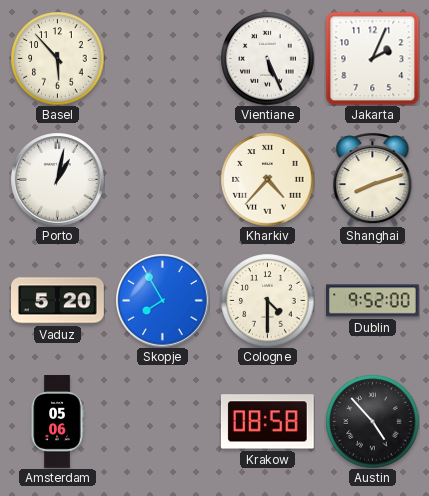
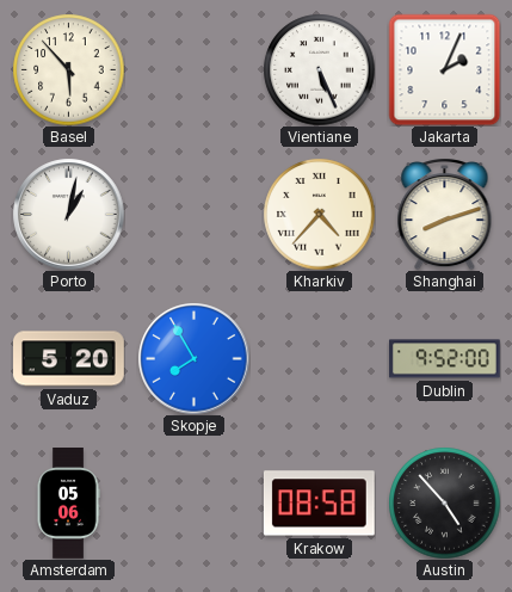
Cologne: 4:30 -> none
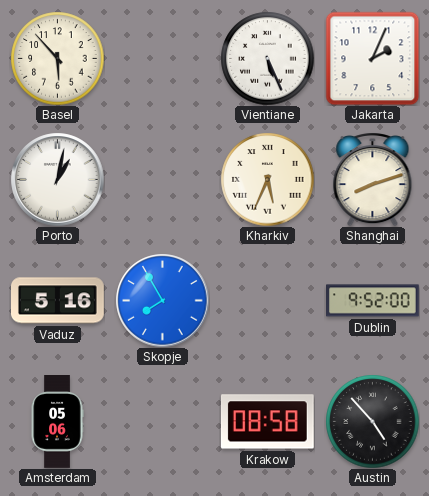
Kharkiv: 4:37 -> 5:34
Vaduz: 5:20 -> 5:16
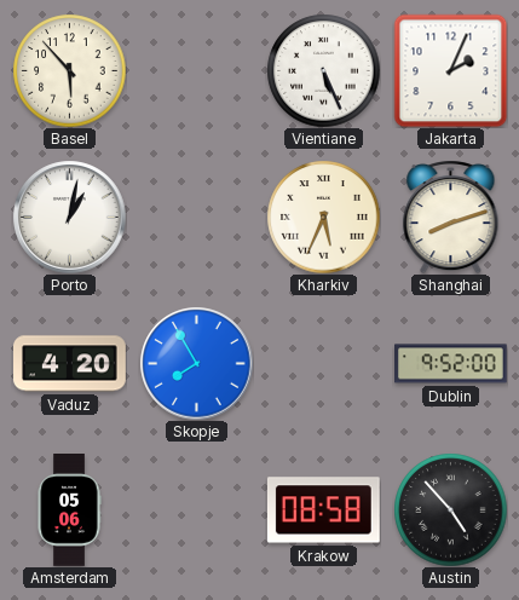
Vaduz: 5:16 -> 4:20
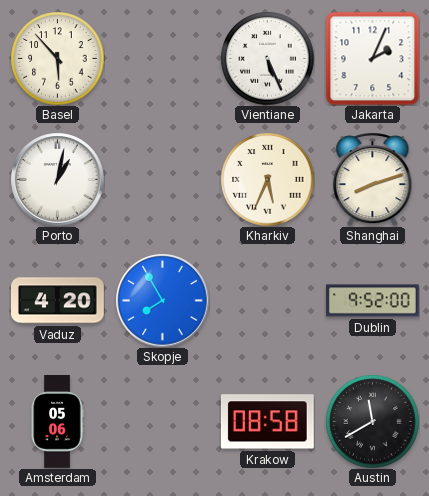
Austin: 4:53 -> 11:40
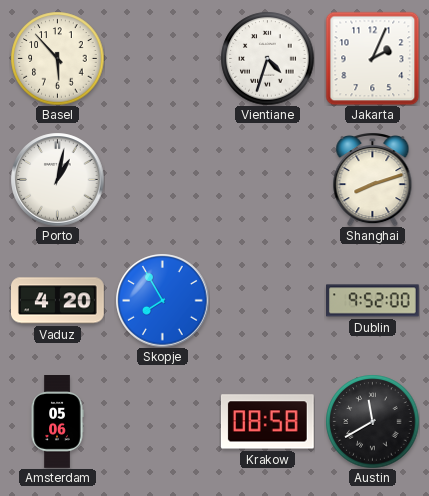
Vientiane: 5:26 -> 4:33
Kharkiv: 5:34 -> none
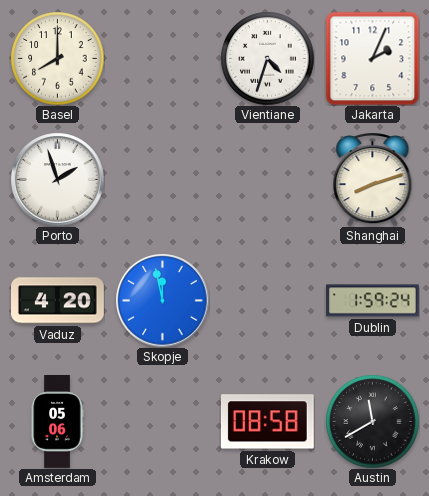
Basel: 5:53 -> 8:00
Porto: 1:02 -> 1:57
Skopje: 7:55 -> 11:58
Dublin: 9:52 -> 1:59
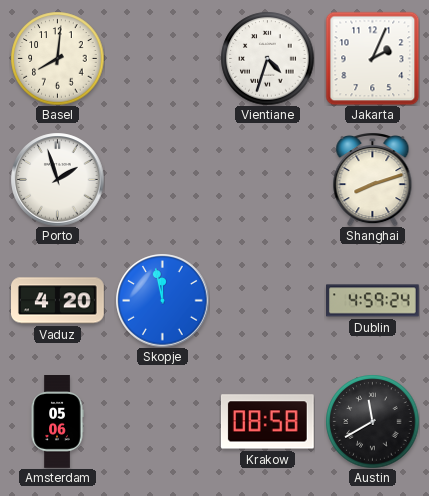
Basel: 8:00 -> 8:01
Dublin: 1:59 -> 4:59
